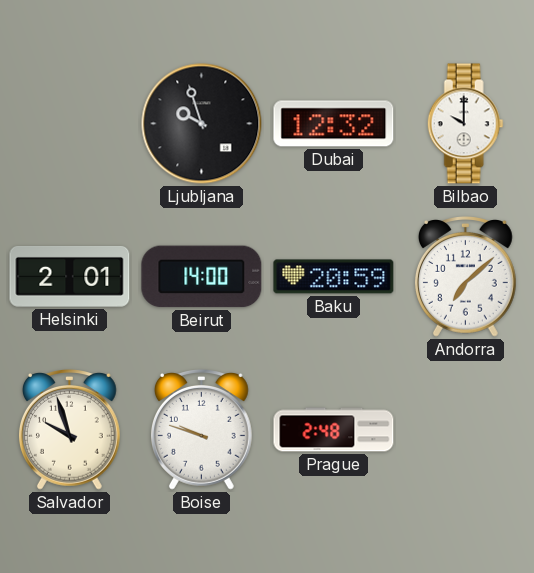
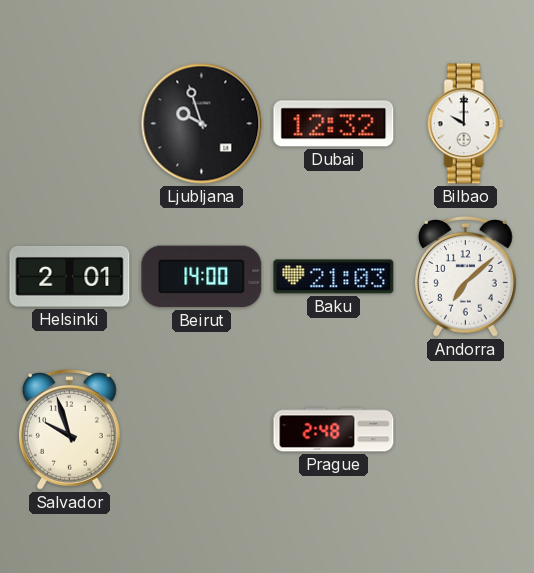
Baku: 20:59 -> 21:03
Boise: 9:48 -> none
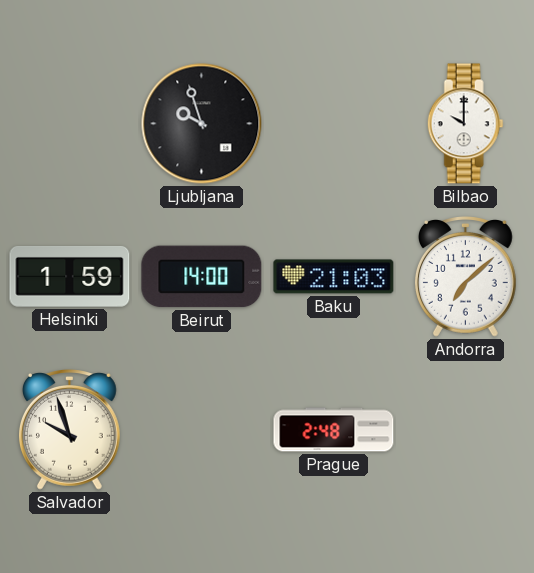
Dubai: 12:32 -> none
Helsinki: 2:01 -> 1:59
